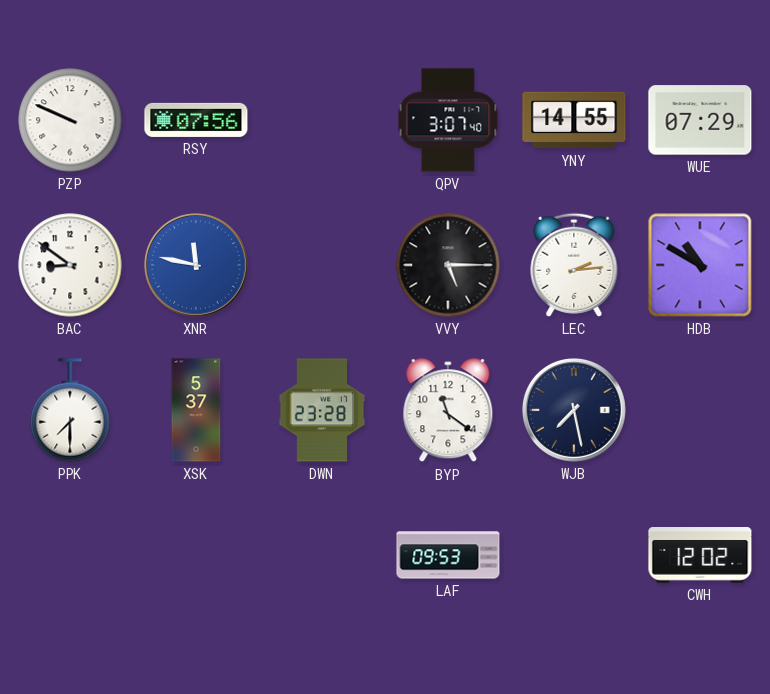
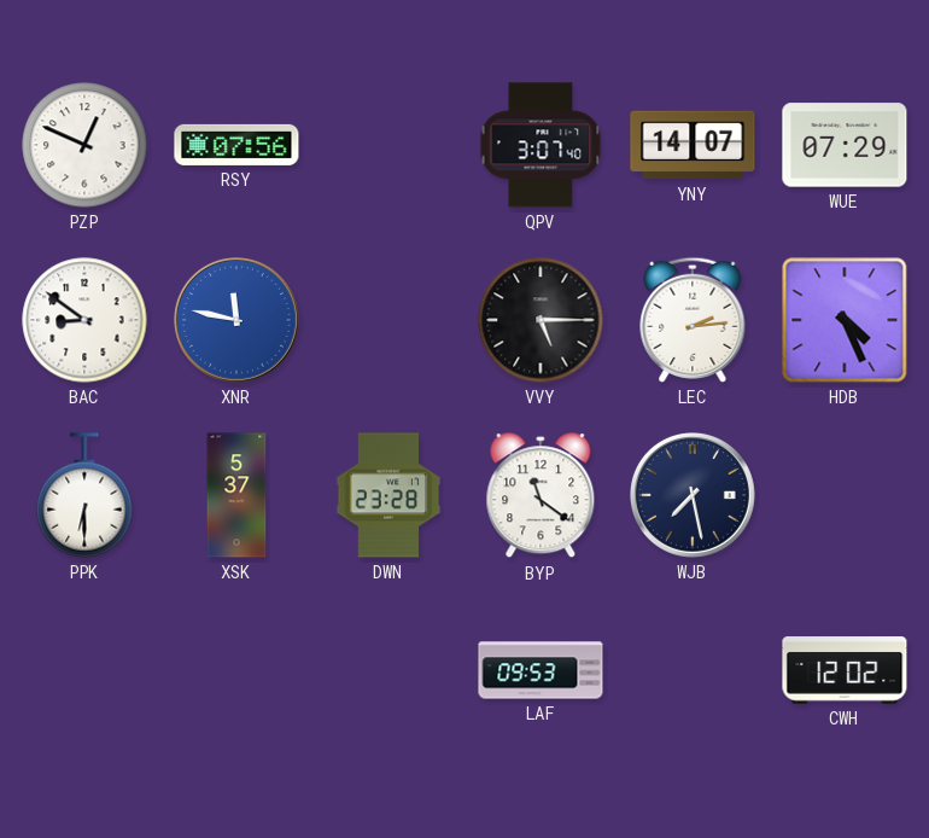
PZP: 9:49 -> 12:49
YNY: 14:55 -> 14:07
HDB: 10:50 -> 4:26
PPK: 7:30 -> 6:30
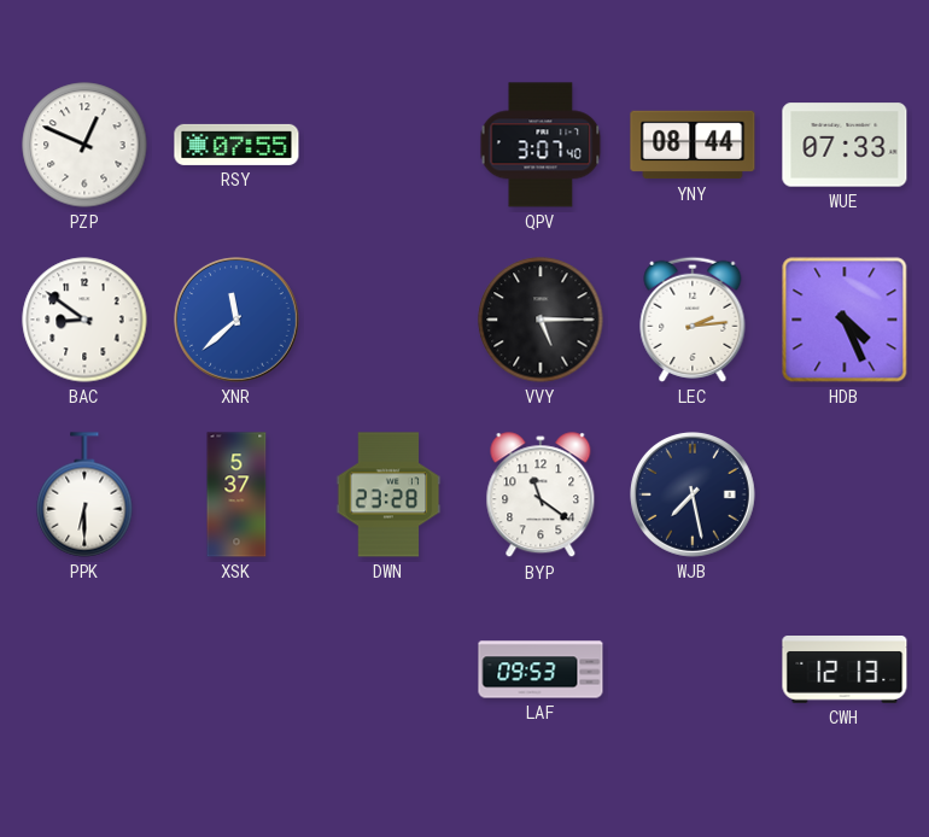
RSY: 07:56 -> 07:55
YNY: 14:07 -> 08:44
WUE: 07:29 -> 07:33
XNR: 11:47 -> 11:38
CWH: 12:02 -> 12:13
